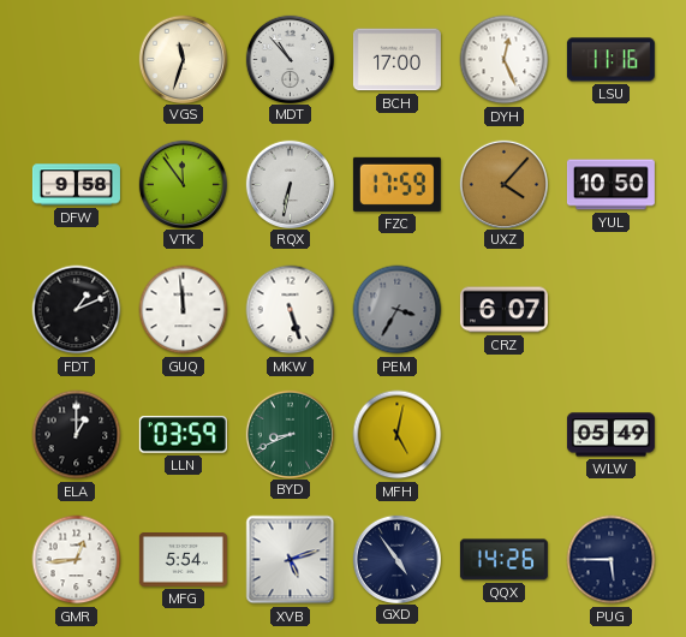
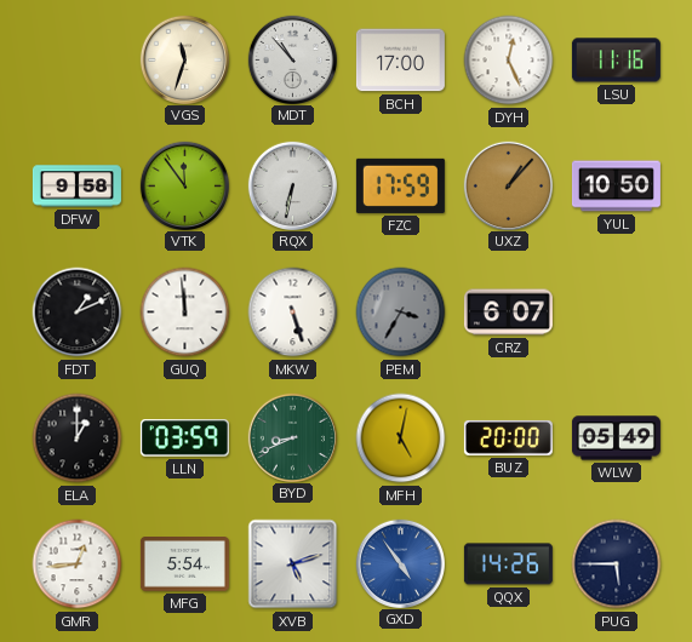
UXZ: 4:07 -> 1:07
BUZ: none -> 20:00
GXD dial: navy -> blue
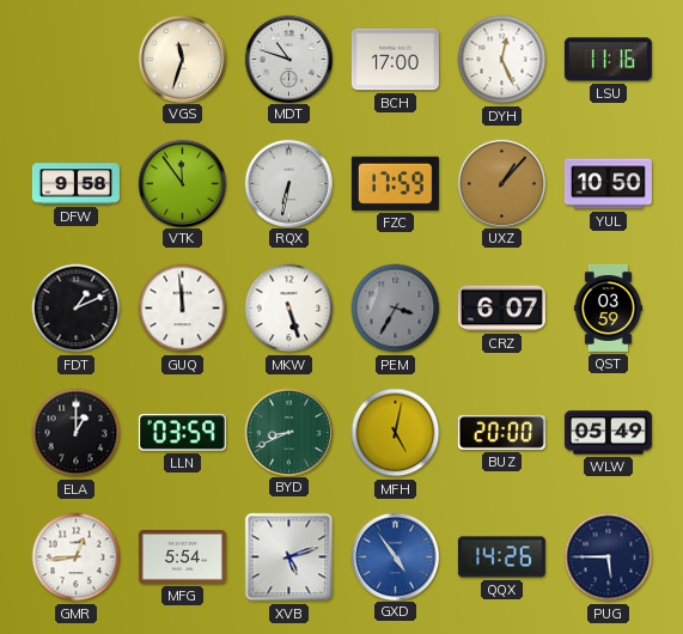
MDT: 10:53 -> 10:48
QST: none -> 03:59
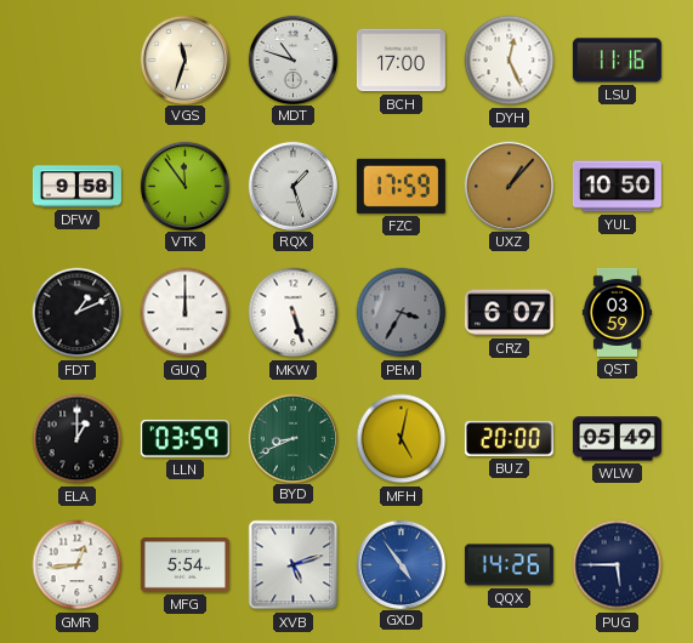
RQX: 6:32 -> 1:27
GUQ: 11:59 -> 12:00
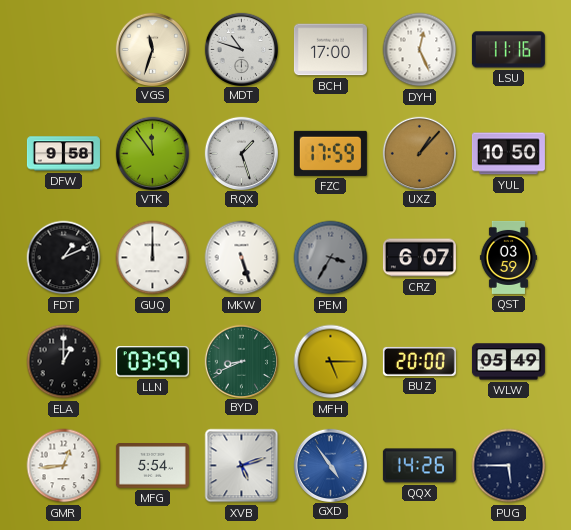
MFH: 5:02 -> 5:15
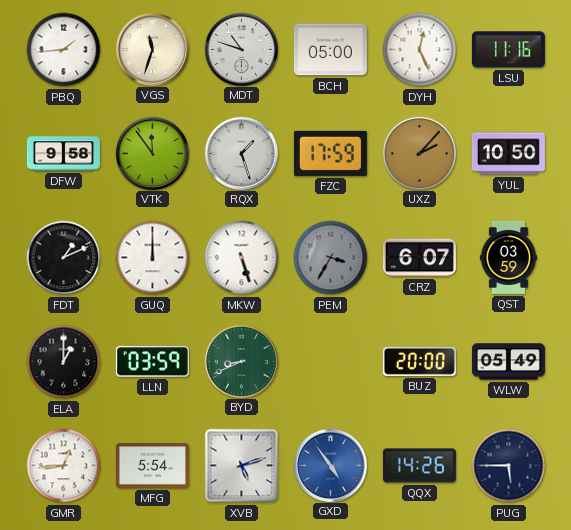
PBQ: none -> 1:44
BCH: 17:00 -> 05:00
UXZ: 1:07 -> 2:07
MFH: 5:15 -> none
